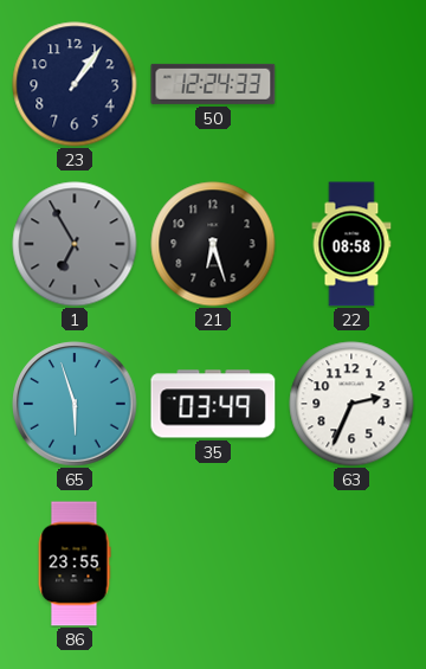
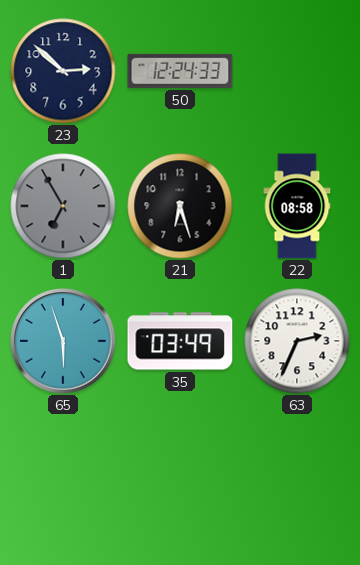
23: 1:06 -> 2:52
86: 23:55 -> none
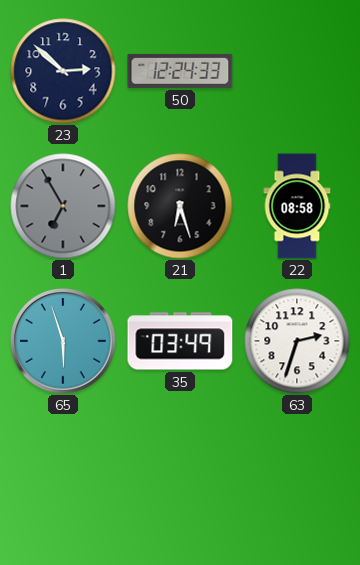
63: 2:34 -> 2:33
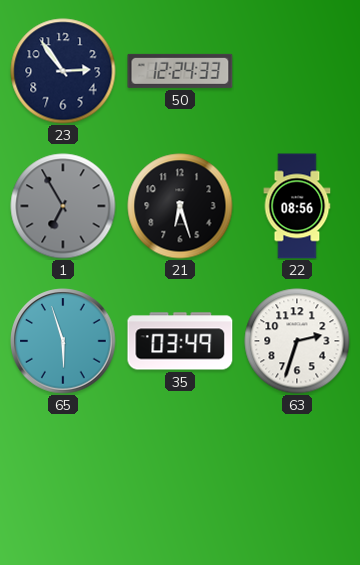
23: 2:52 -> 2:54
22: 08:58 -> 08:56
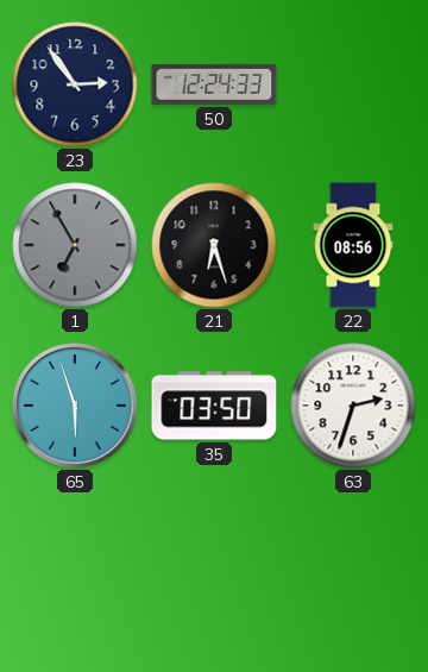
35: 03:49 -> 03:50
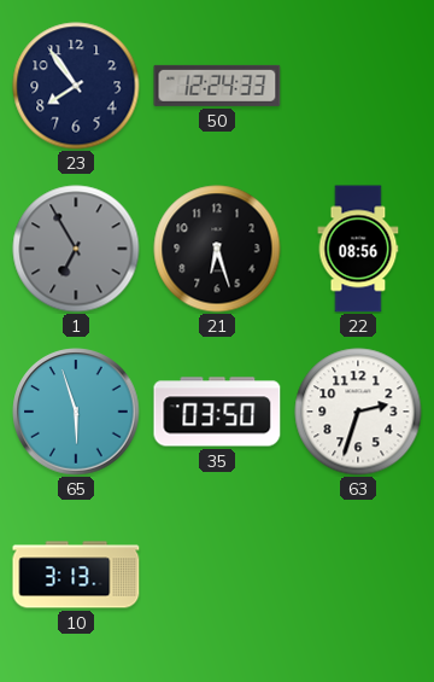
23: 2:54 -> 7:54
10: none -> 3:13
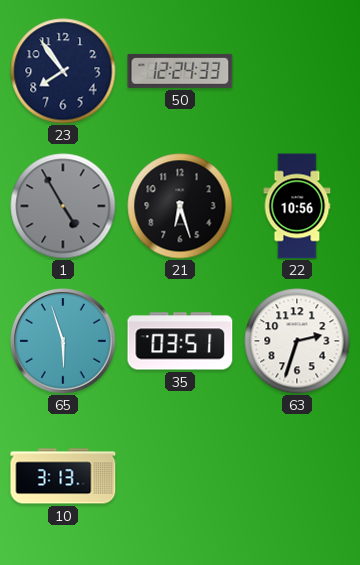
1: 6:55 -> 4:55
22: 08:56 -> 10:56
35: 03:50 -> 03:51
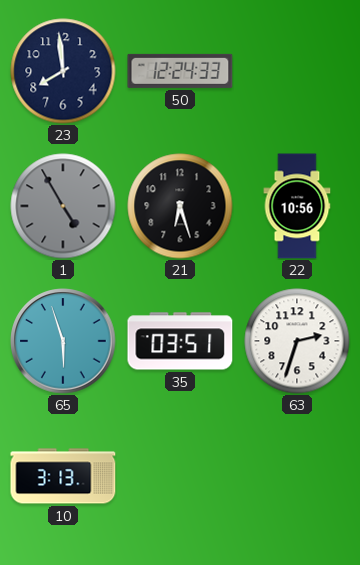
23: 7:54 -> 7:59
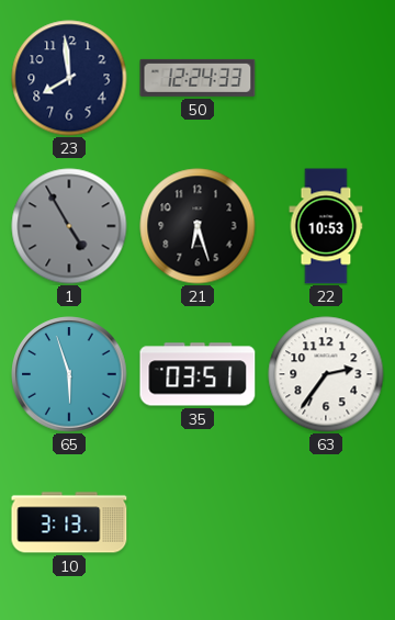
22: 10:56 -> 10:53
63: 2:33 -> 2:36
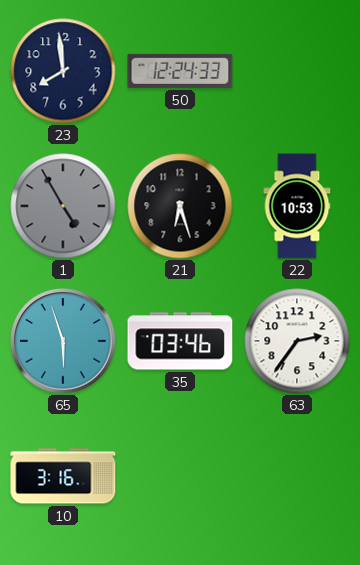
35: 03:51 -> 03:46
10: 3:13 -> 3:16
